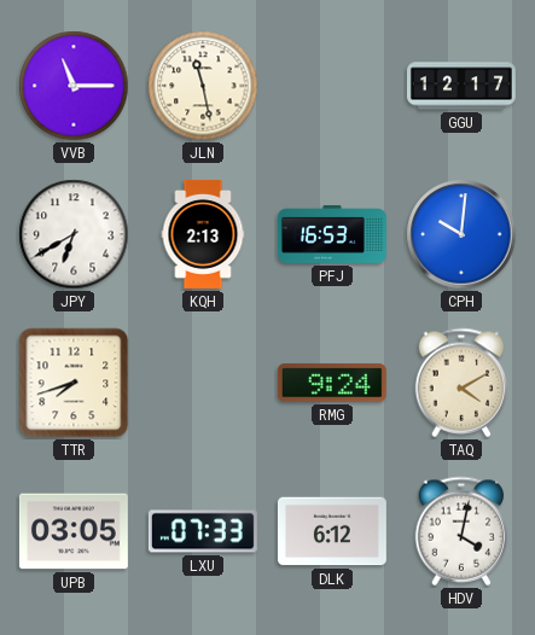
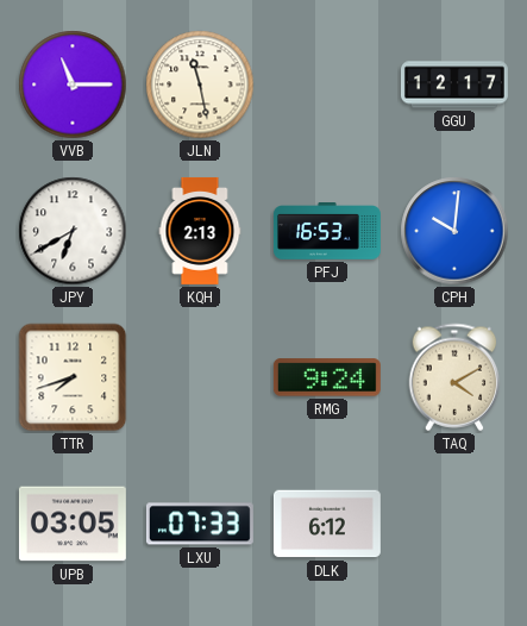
HDV: 4:02 -> none
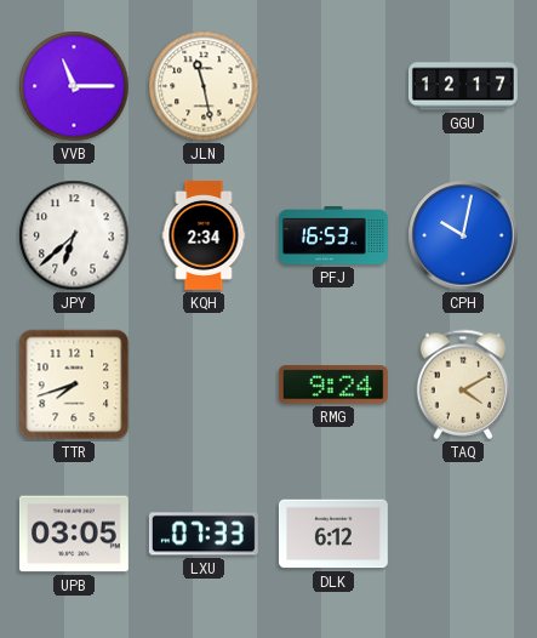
JPY: 6:40 -> 6:38
KQH: 2:13 -> 2:34
CPH: 10:01 -> 10:02
